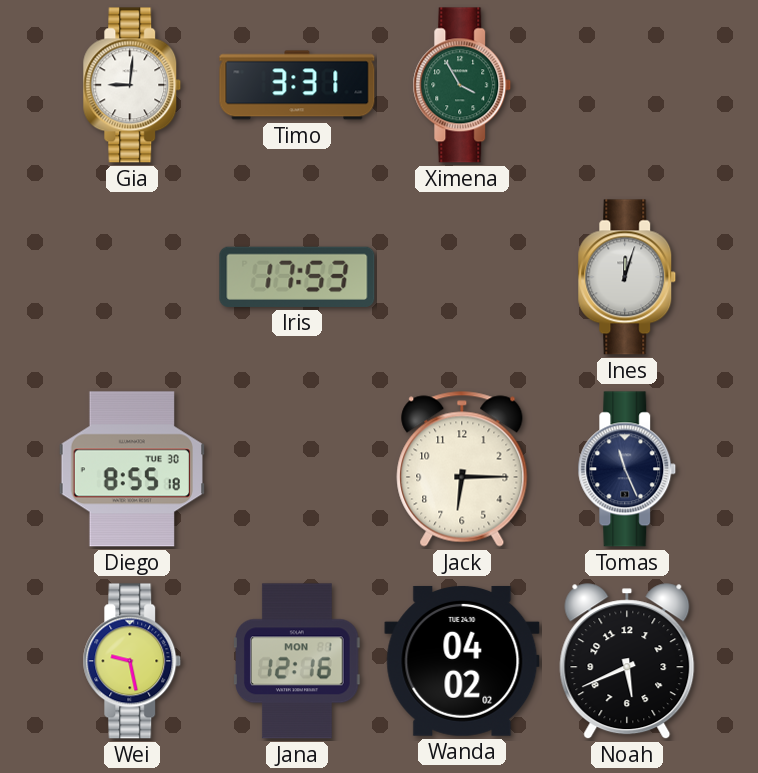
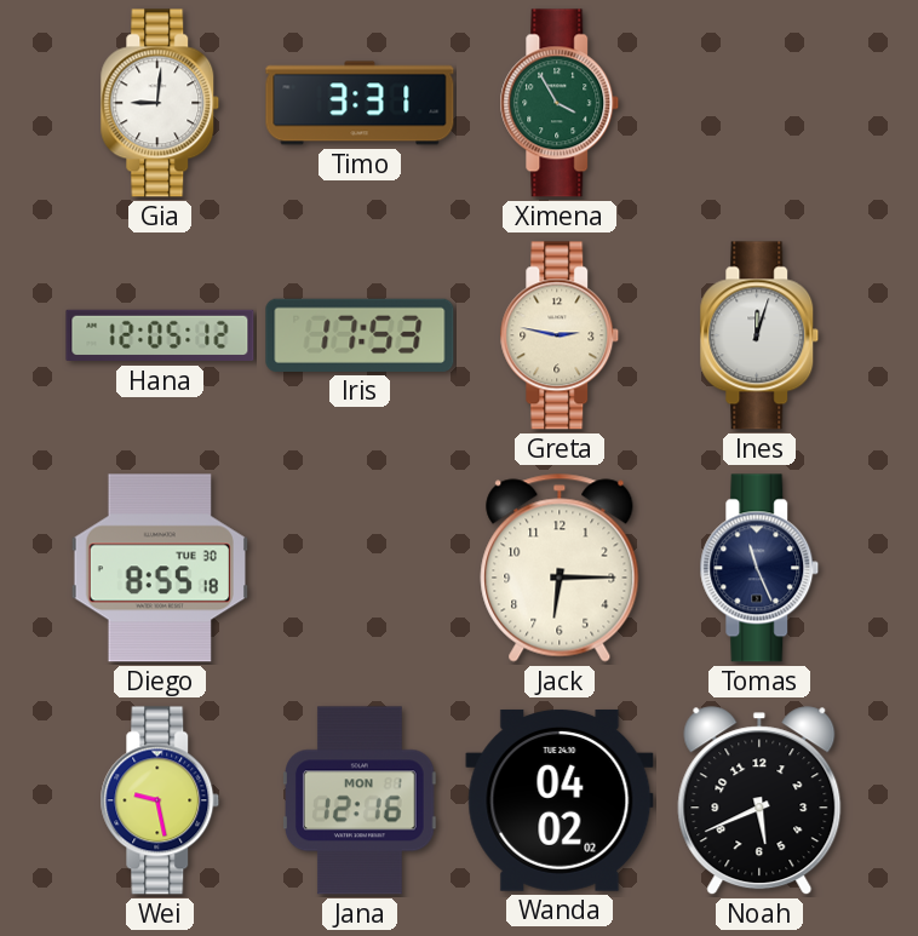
Hana: none -> 12:05
Greta: none -> 2:47
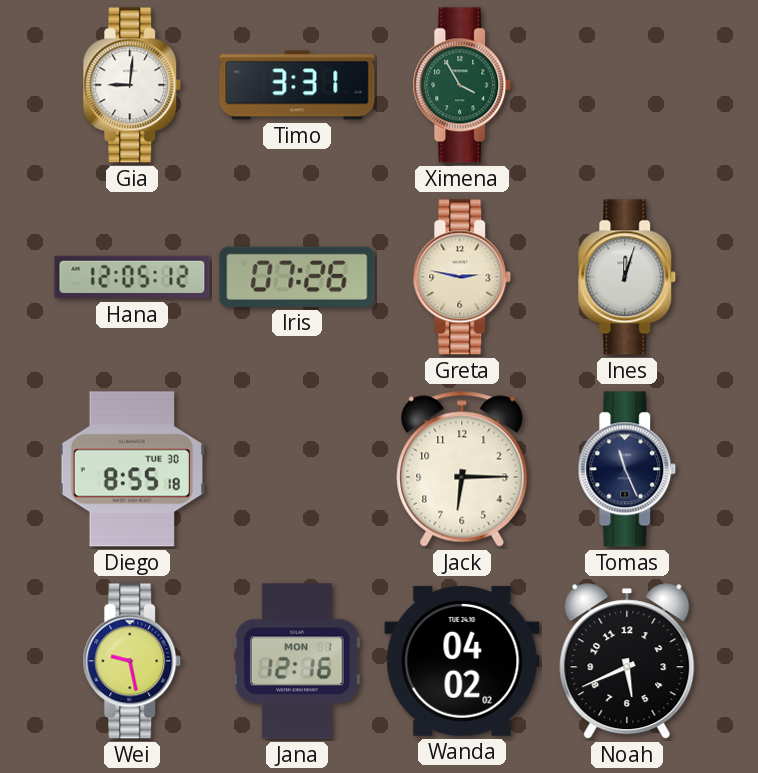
Iris: 17:53 -> 07:26
